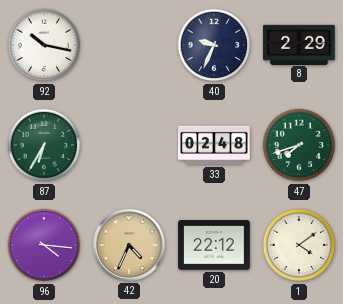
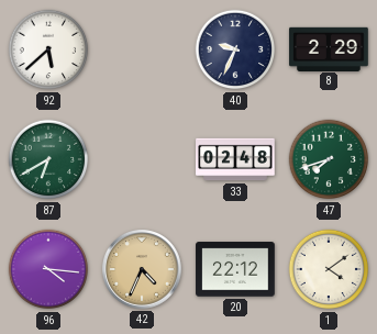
92: 10:17 -> 5:38
87: 6:35 -> 6:40
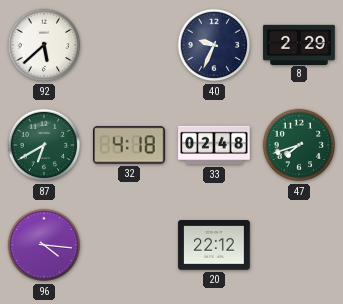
32: none -> 4:18
42: 4:34 -> none
1: 4:09 -> none
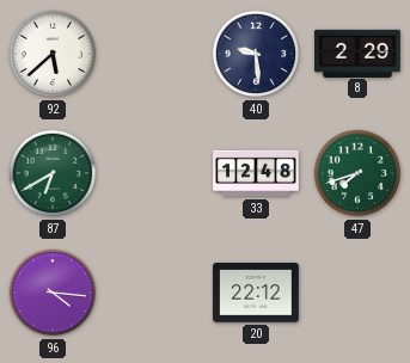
40: 9:34 -> 9:29
32: 4:18 -> none
33: 02:48 -> 12:48
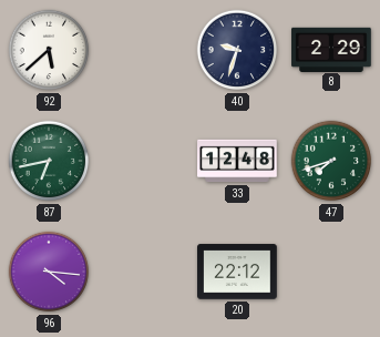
40: 9:29 -> 9:33
87: 6:40 -> 6:43
